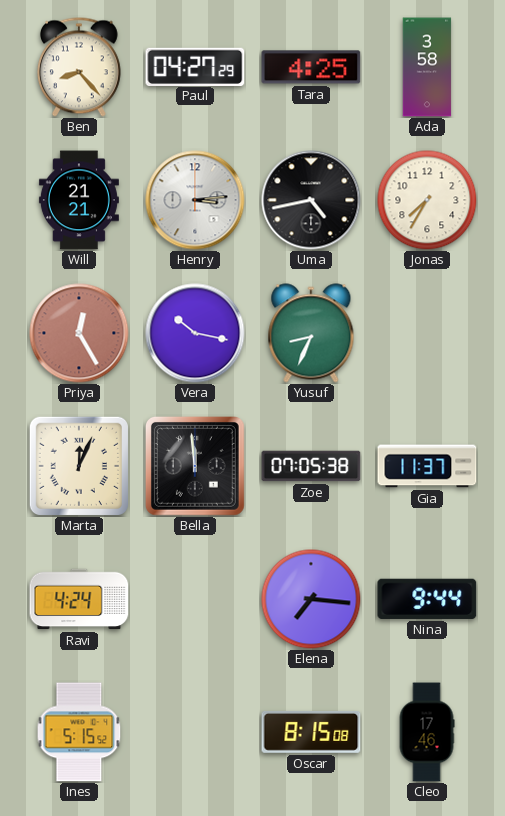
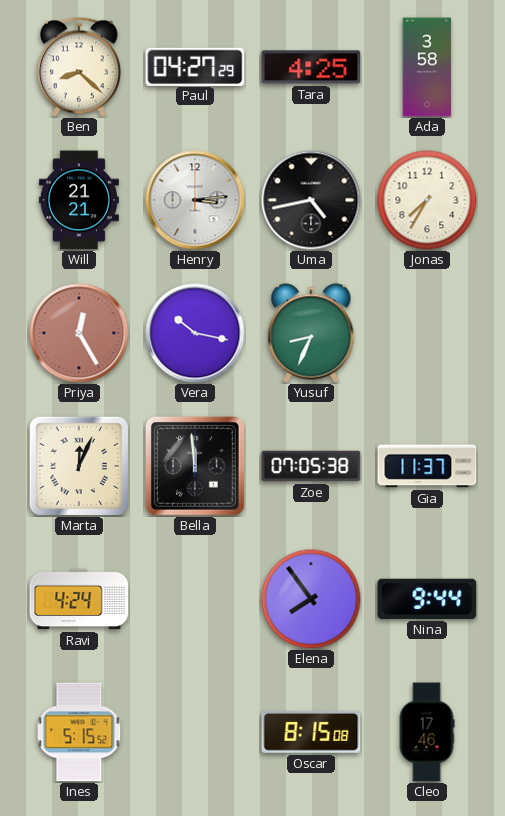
Ben: 8:23 -> 8:22
Elena: 7:16 -> 7:54
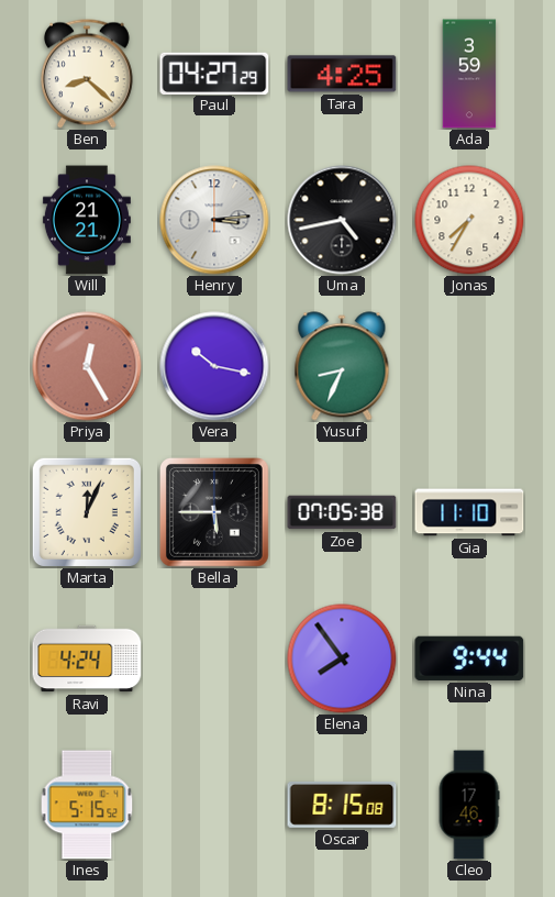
Ada: 3:58 -> 3:59
Bella: 11:59 -> 5:45
Gia: 11:37 -> 11:10
